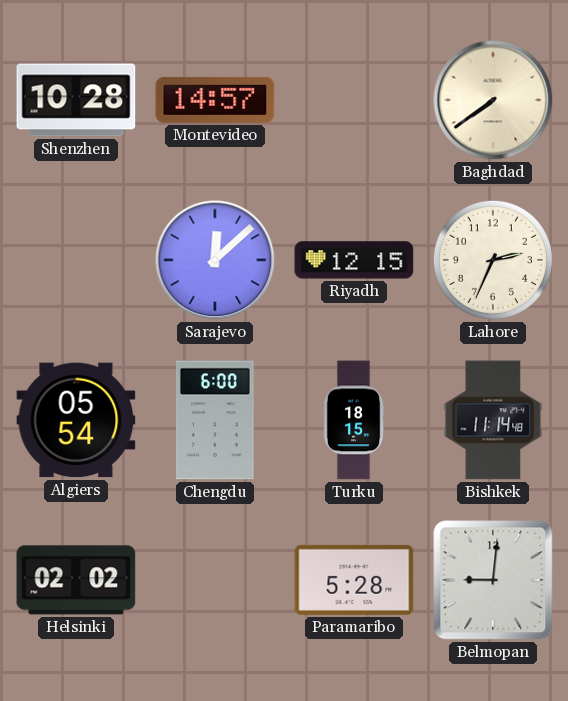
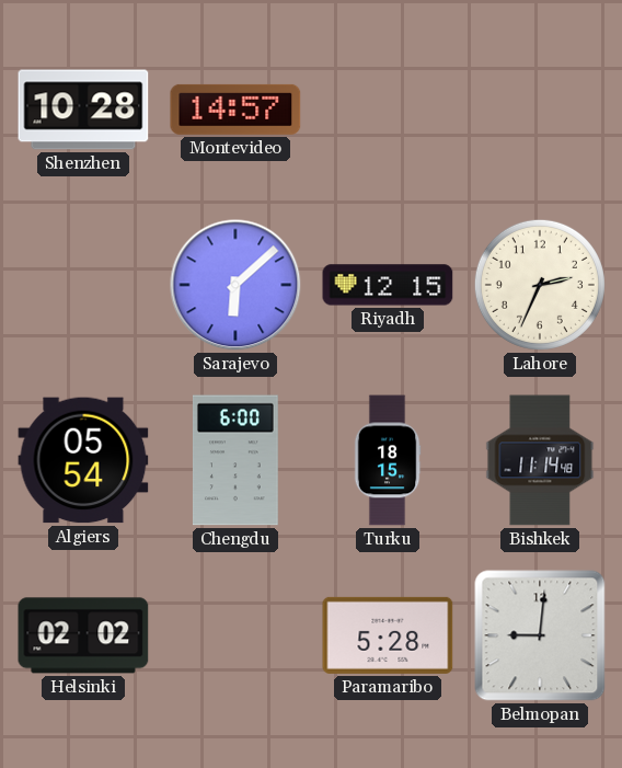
Baghdad: 7:39 -> none
Sarajevo: 12:08 -> 6:08
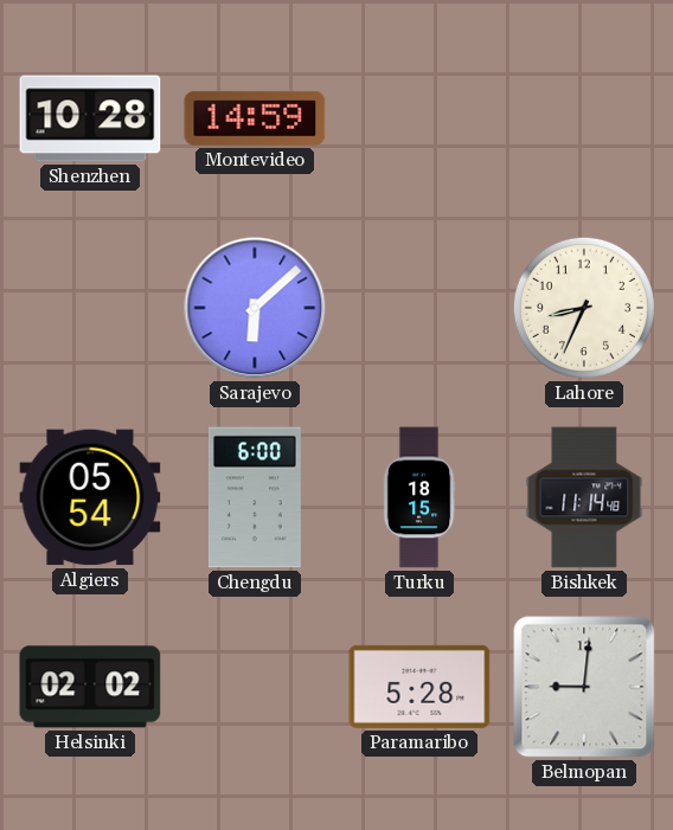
Montevideo: 14:57 -> 14:59
Riyadh: 12:15 -> none
Lahore: 2:34 -> 8:34
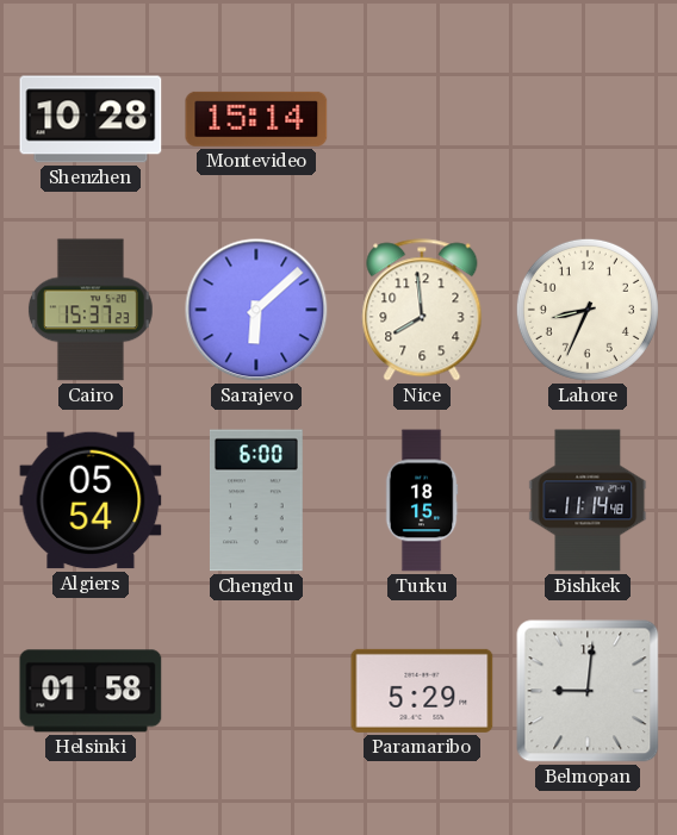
Montevideo: 14:59 -> 15:14
Cairo: none -> 15:37
Nice: none -> 7:59
Helsinki: 02:02 -> 01:58
Paramaribo: 5:28 -> 5:29
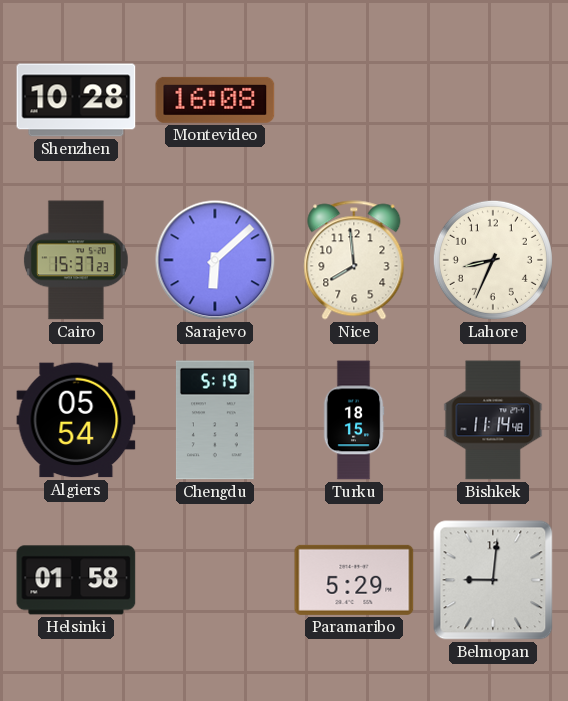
Montevideo: 15:14 -> 16:08
Chengdu: 6:00 -> 5:19
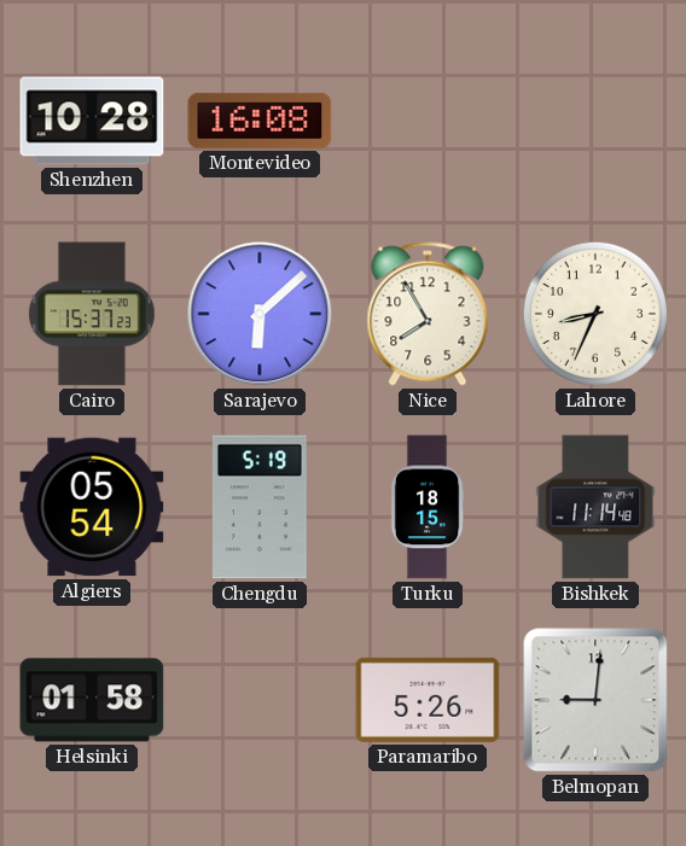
Nice: 7:59 -> 7:55
Paramaribo: 5:29 -> 5:26
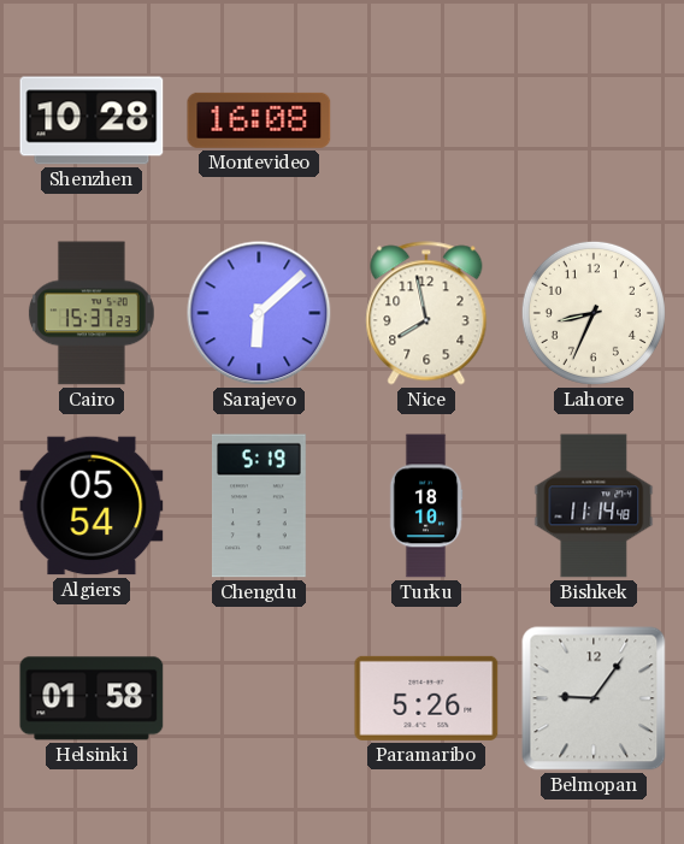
Nice: 7:55 -> 7:58
Turku: 18:15 -> 18:10
Belmopan: 9:01 -> 9:06
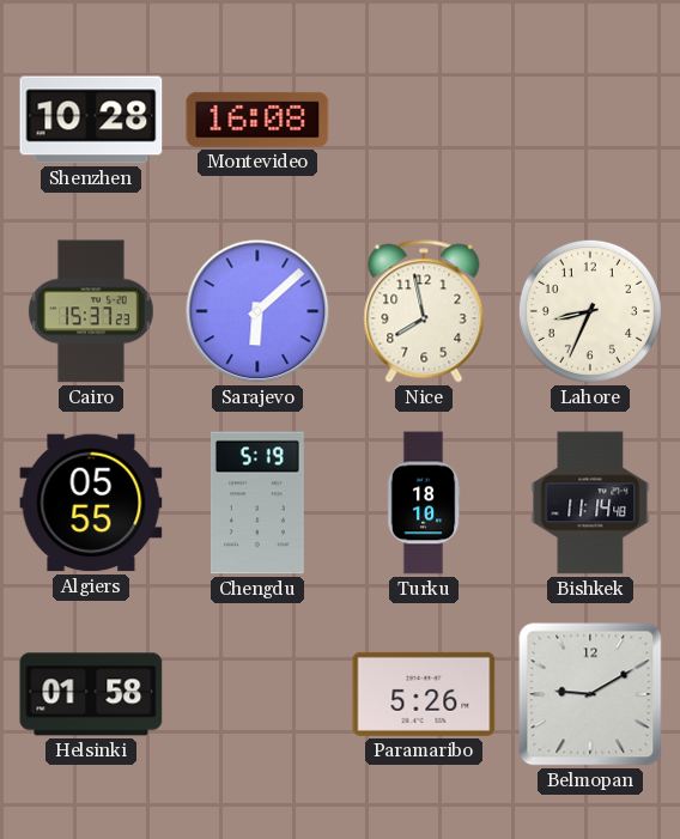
Algiers: 05:54 -> 05:55
Belmopan: 9:06 -> 9:10
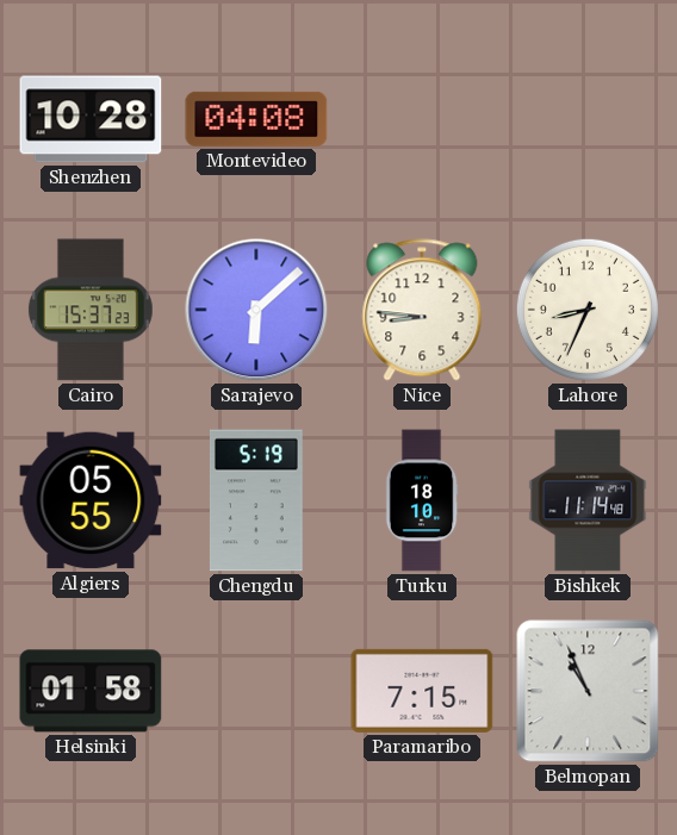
Montevideo: 16:08 -> 04:08
Nice: 7:58 -> 8:46
Paramaribo: 5:26 -> 7:15
Belmopan: 9:10 -> 10:56
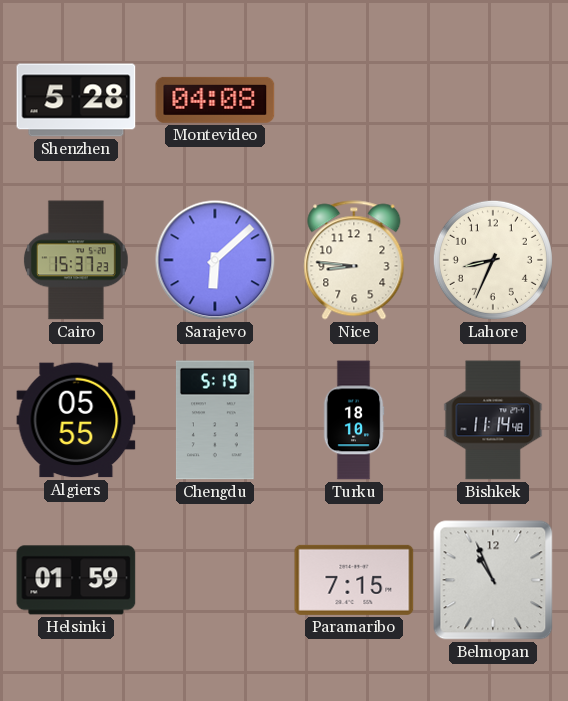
Shenzhen: 10:28 -> 5:28
Helsinki: 01:58 -> 01:59
